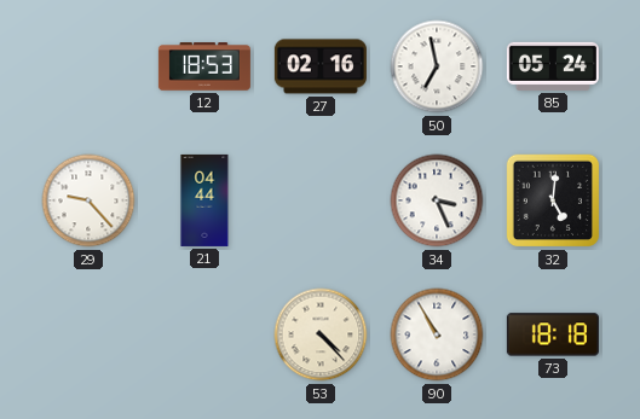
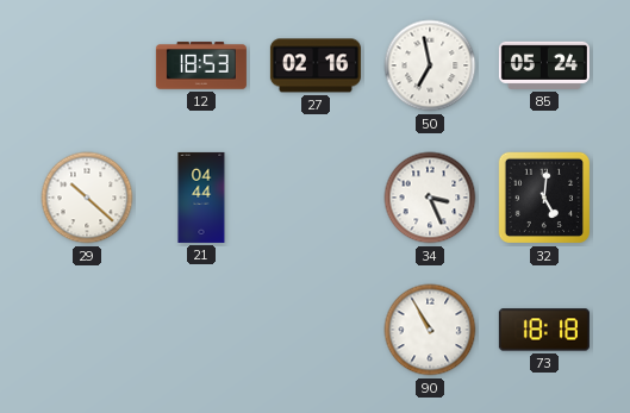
29: 9:23 -> 10:22
53: 4:23 -> none
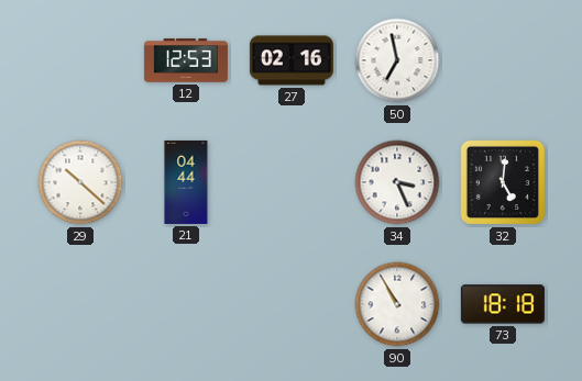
12: 18:53 -> 12:53
85: 05:24 -> none
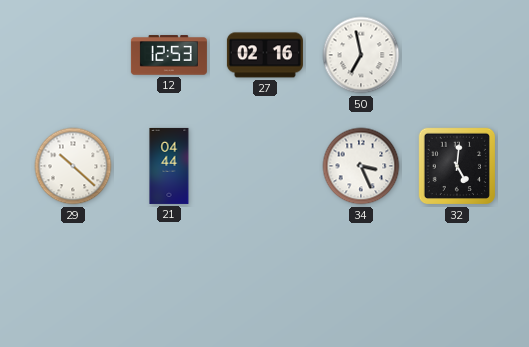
90: 10:55 -> none
73: 18:18 -> none
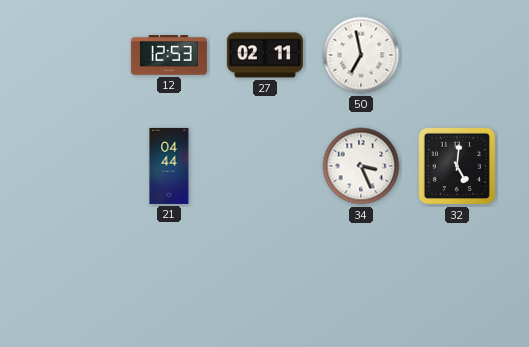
27: 02:16 -> 02:11
29: 10:22 -> none
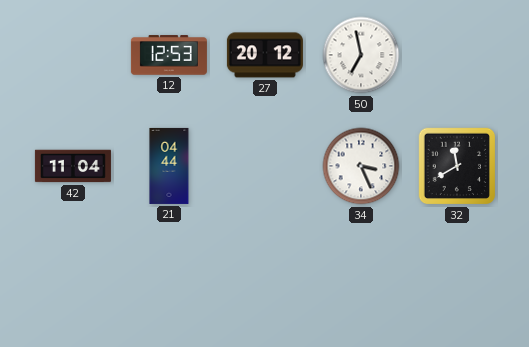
27: 02:11 -> 20:12
42: none -> 11:04
32: 5:01 -> 11:40
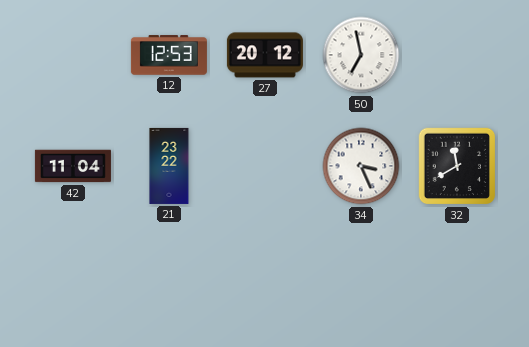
21: 04:44 -> 23:22
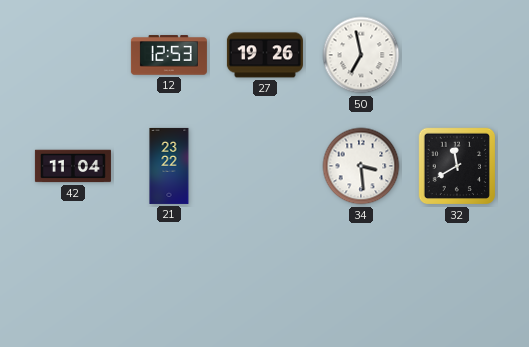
27: 20:12 -> 19:26
34: 3:26 -> 3:29
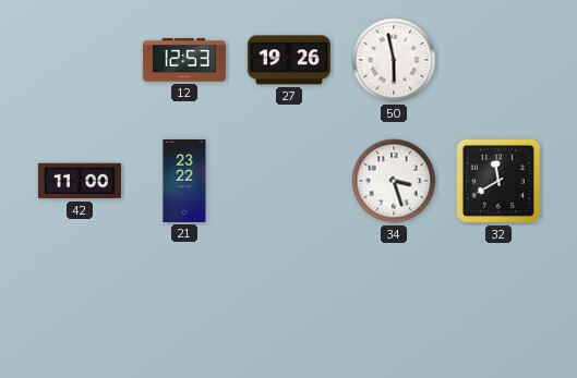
50: 6:58 -> 5:58
42: 11:04 -> 11:00
34: 3:29 -> 3:27
